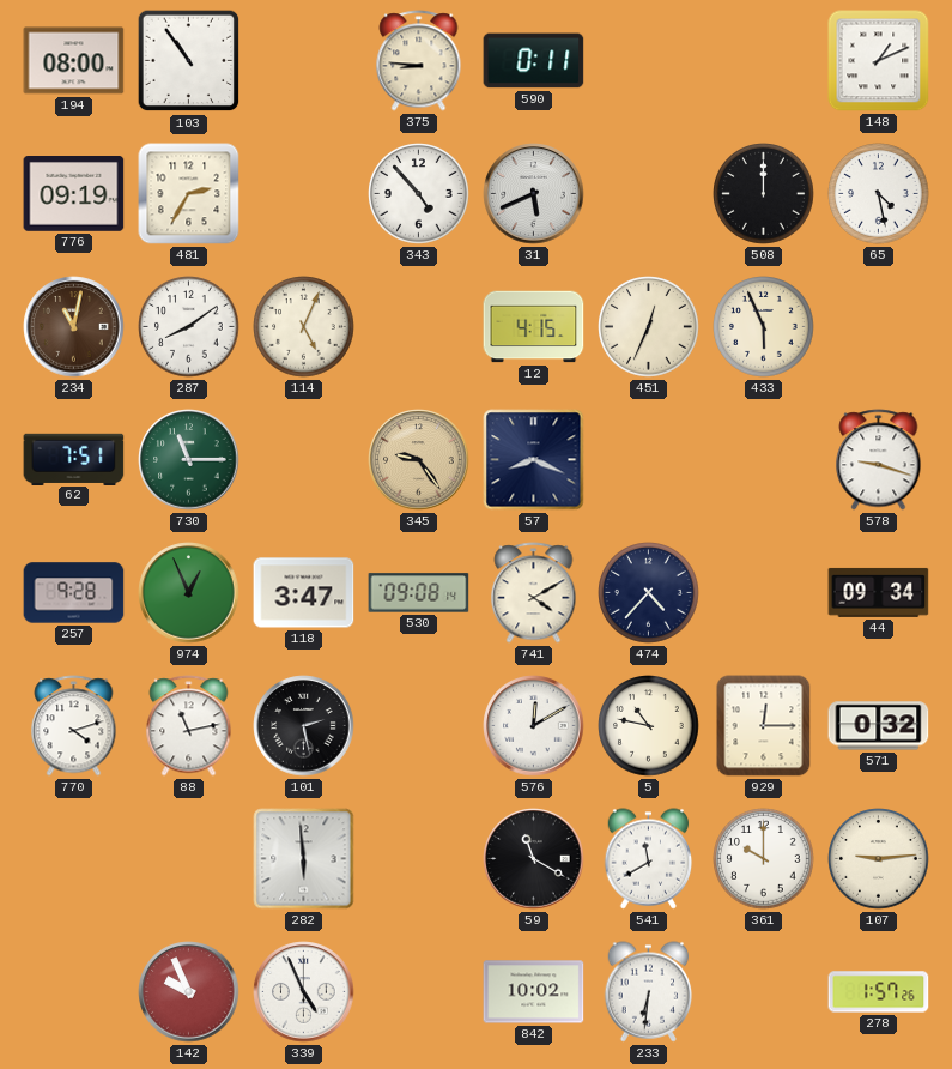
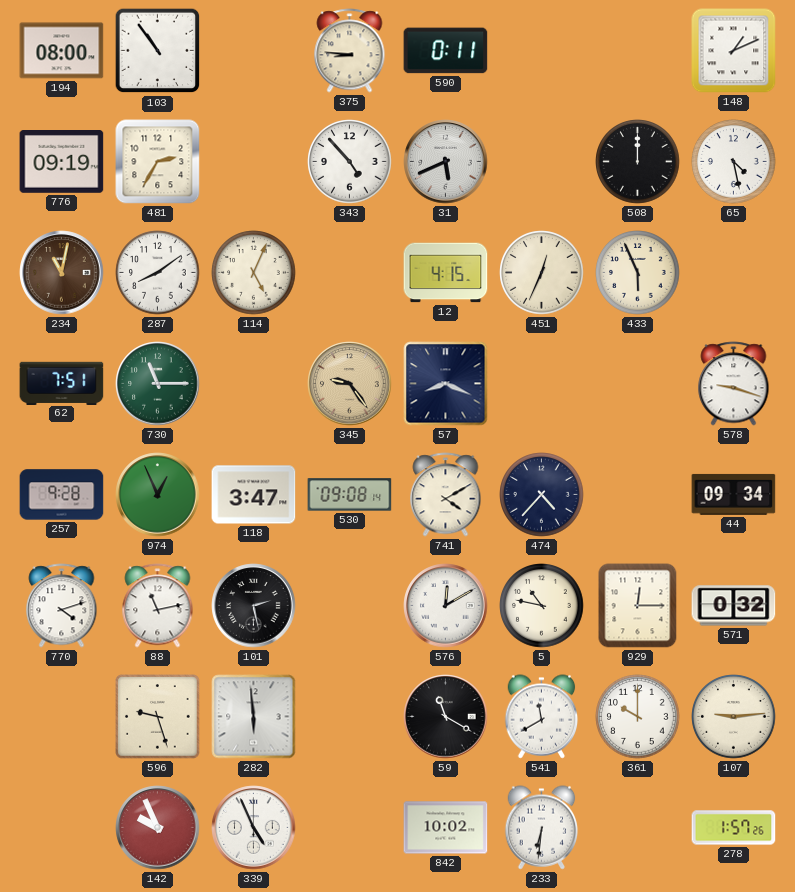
596: none -> 9:27
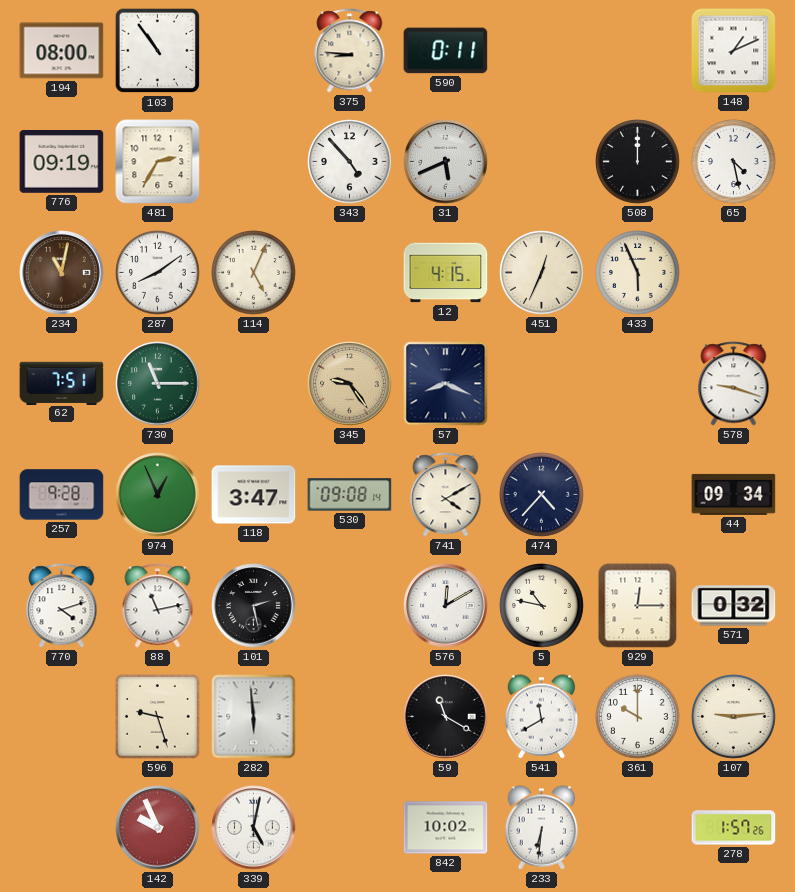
339: 4:56 -> 5:02
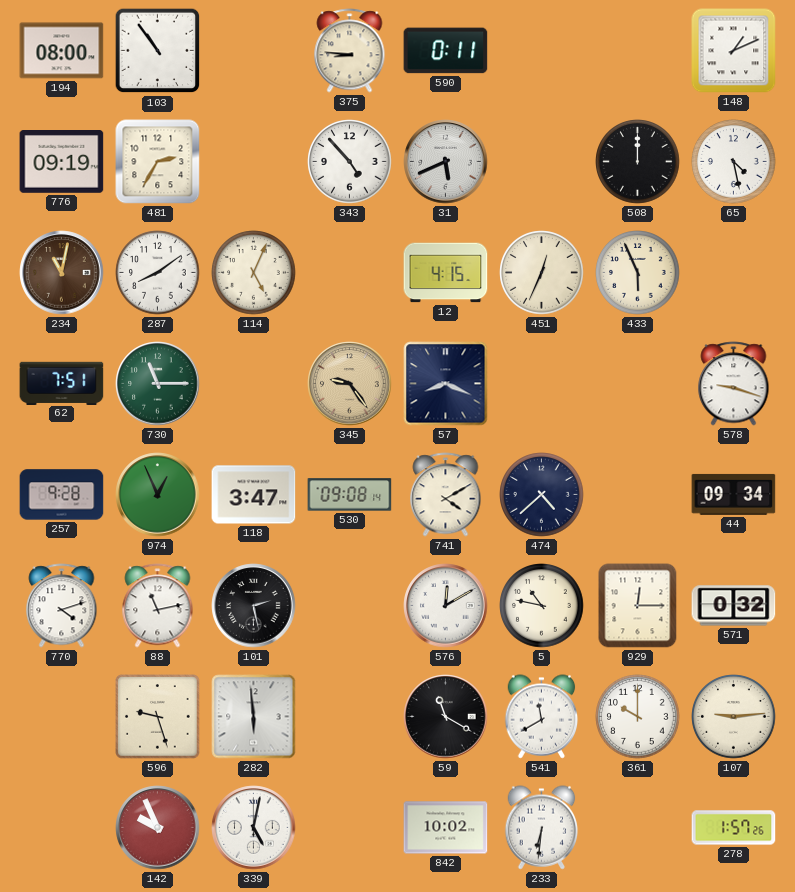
474: 4:37 -> 4:38
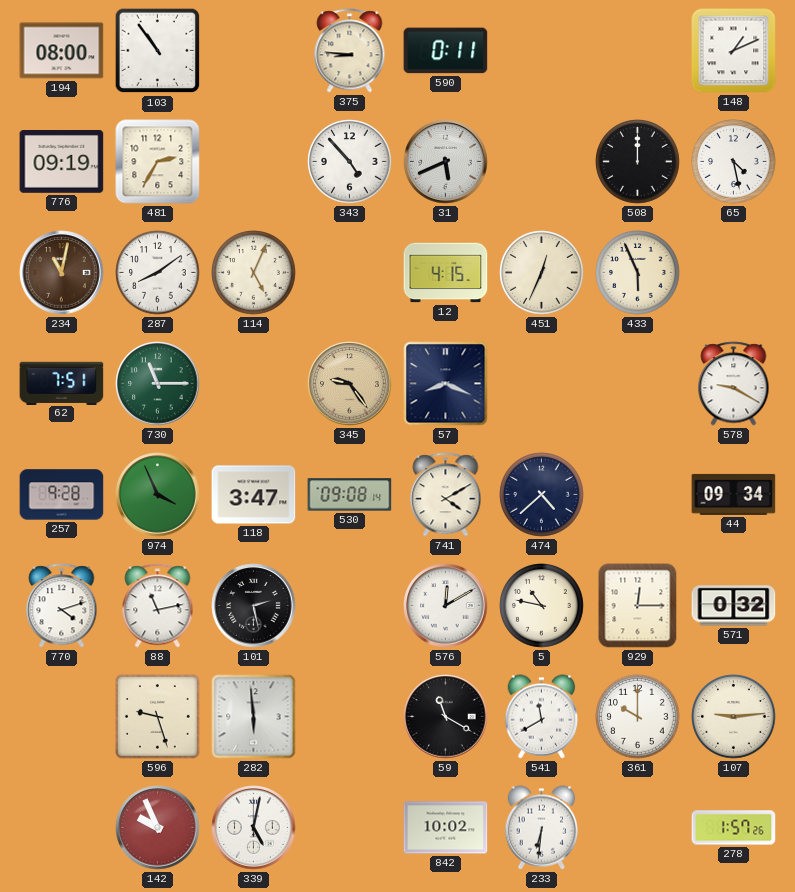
578: 9:18 -> 9:20
974: 12:56 -> 3:56
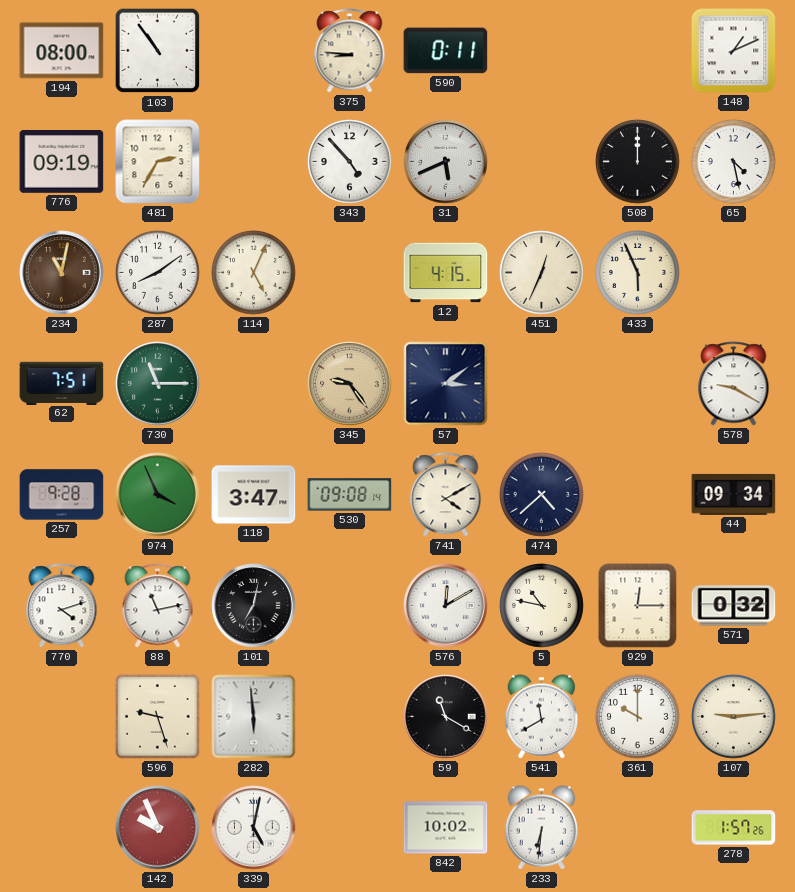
57: 8:19 -> 3:09
101: 2:28 -> 7:02
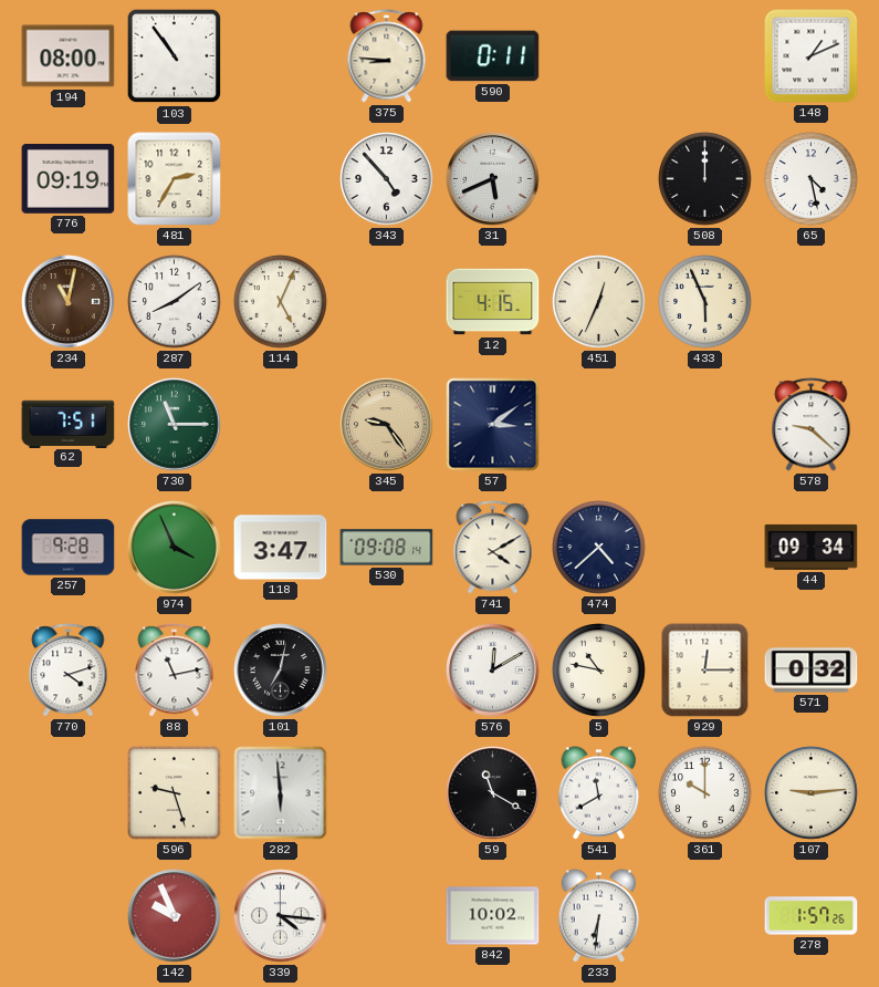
578: 9:20 -> 9:22
339: 5:02 -> 4:16
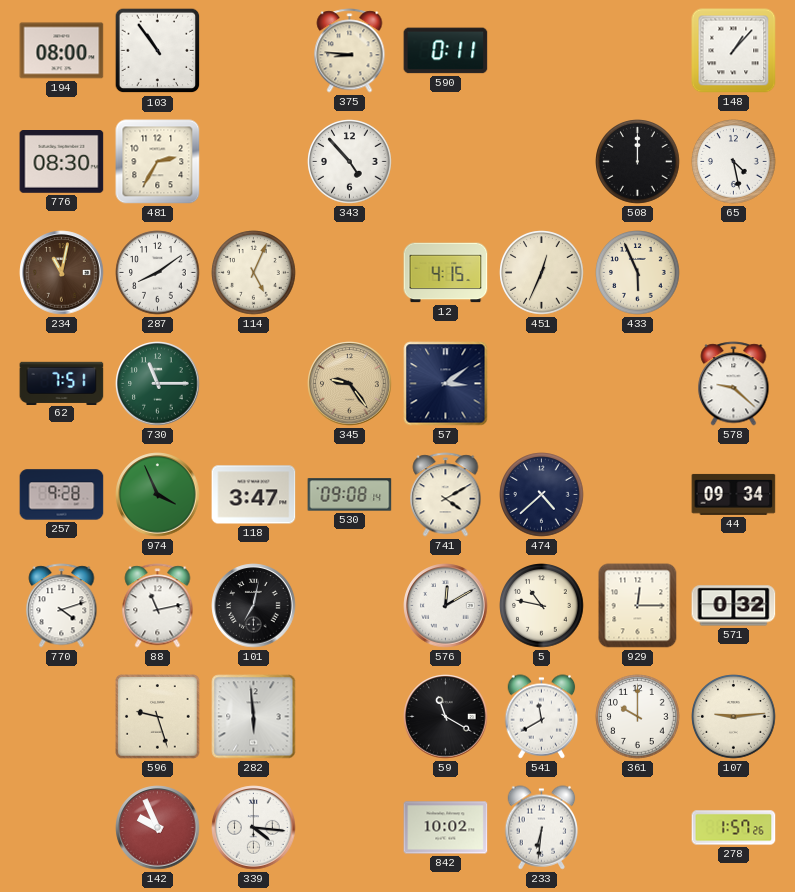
148: 1:11 -> 1:07
776: 09:19 -> 08:30
31: 5:41 -> none
